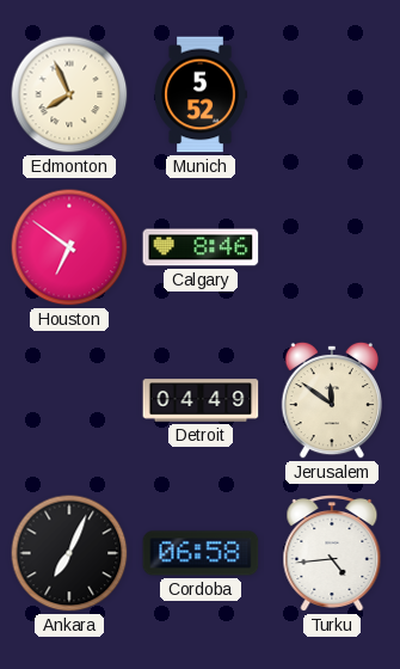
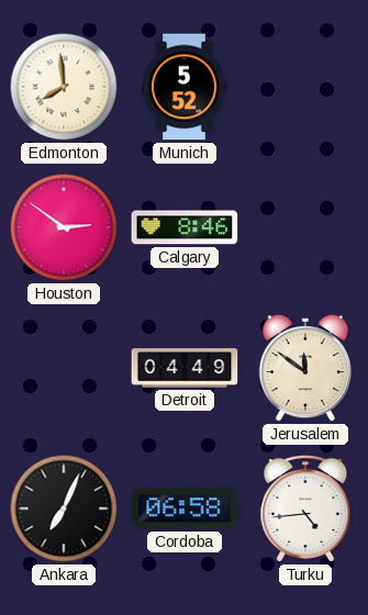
Edmonton: 7:56 -> 7:59
Houston: 6:51 -> 2:51
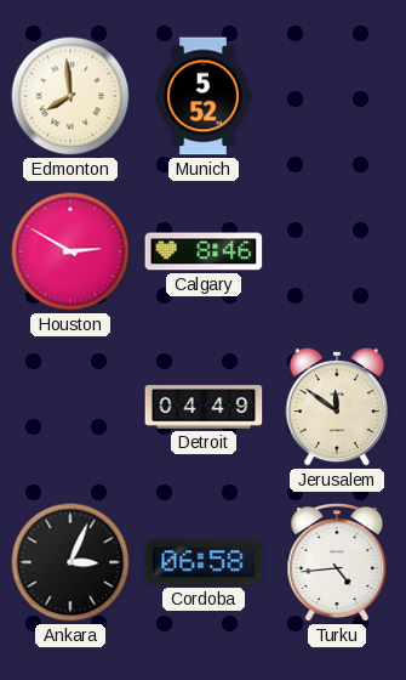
Houston: 2:51 -> 2:50
Ankara: 7:04 -> 3:04
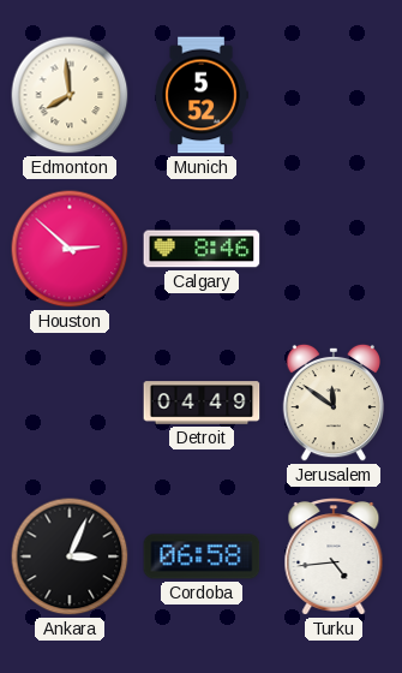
Houston: 2:50 -> 2:52
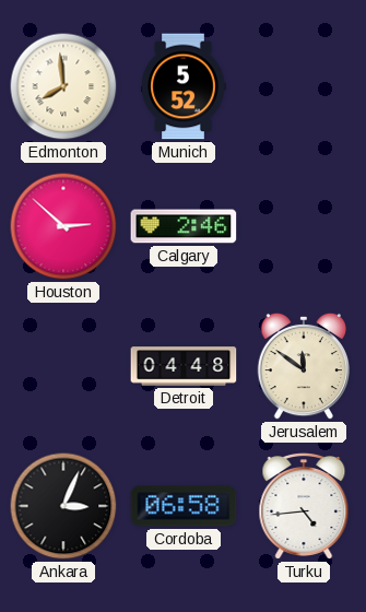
Calgary: 8:46 -> 2:46
Detroit: 04:49 -> 04:48
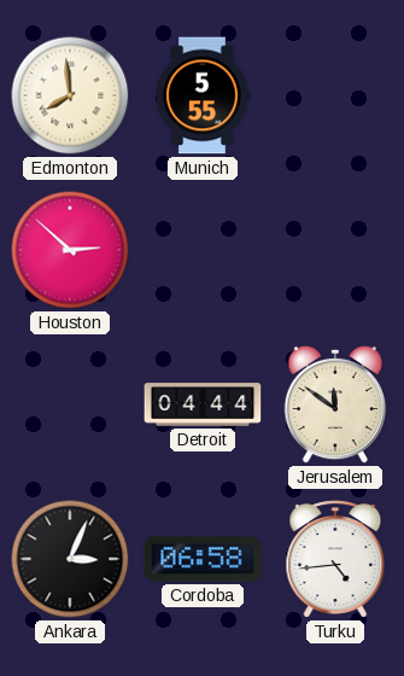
Munich: 5:52 -> 5:55
Calgary: 2:46 -> none
Detroit: 04:48 -> 04:44
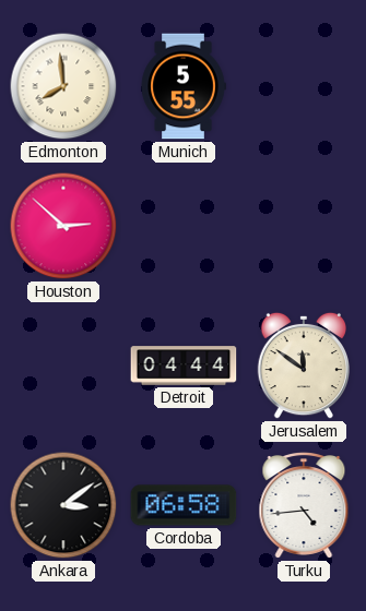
Ankara: 3:04 -> 3:09
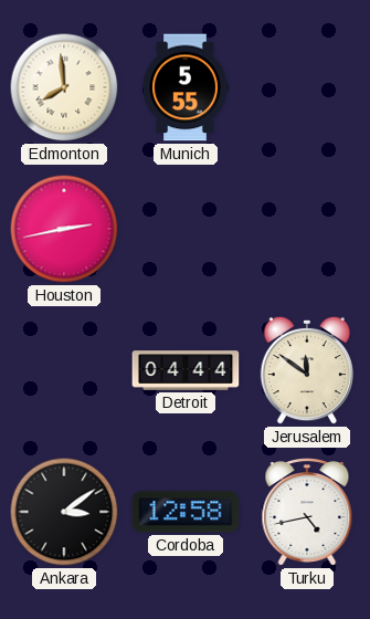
Houston: 2:52 -> 2:43
Cordoba: 06:58 -> 12:58
Turku: 4:44 -> 4:43
